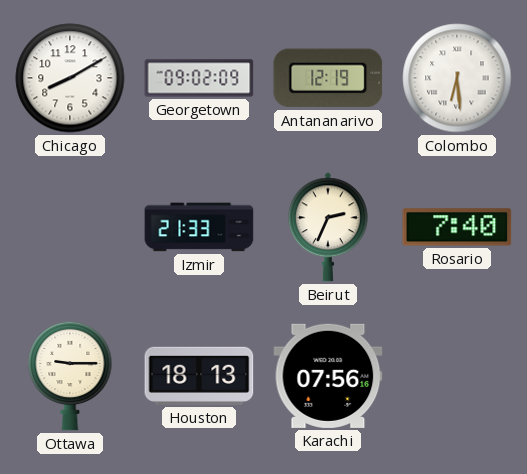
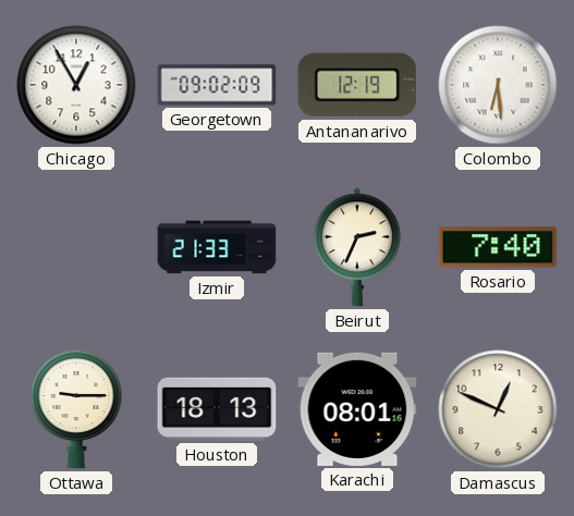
Chicago: 8:10 -> 12:55
Karachi: 07:56 -> 08:01
Damascus: none -> 12:49
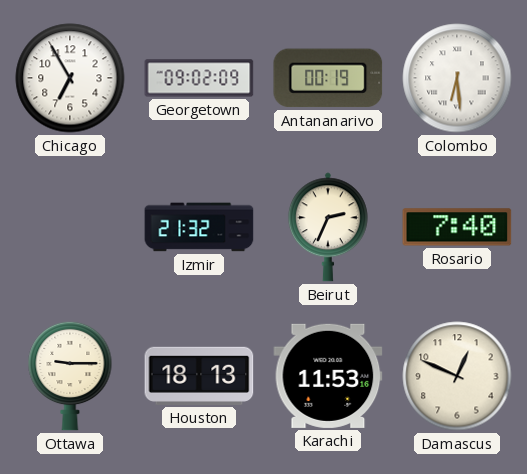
Chicago: 12:55 -> 6:55
Antananarivo: 12:19 -> 00:19
Izmir: 21:33 -> 21:32
Karachi: 08:01 -> 11:53
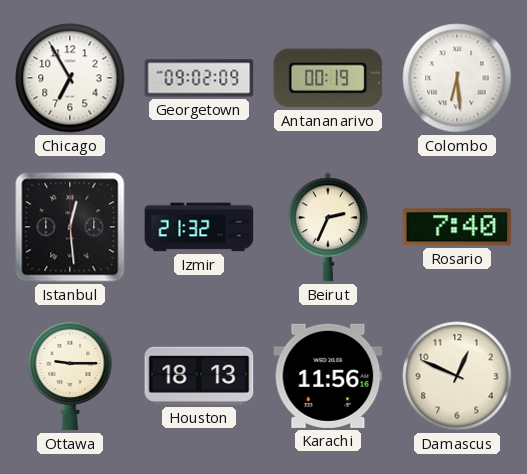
Istanbul: none -> 12:29
Karachi: 11:53 -> 11:56
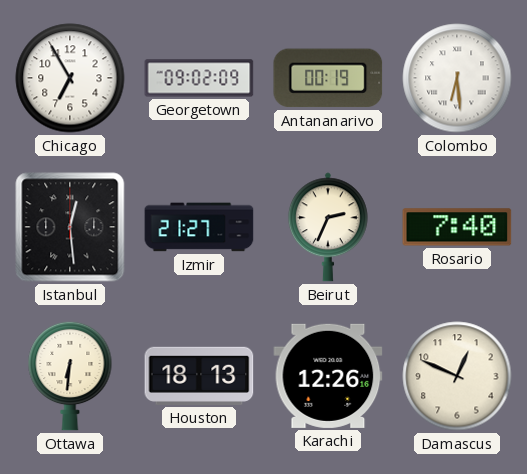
Izmir: 21:32 -> 21:27
Ottawa: 9:15 -> 6:31
Karachi: 11:56 -> 12:26
